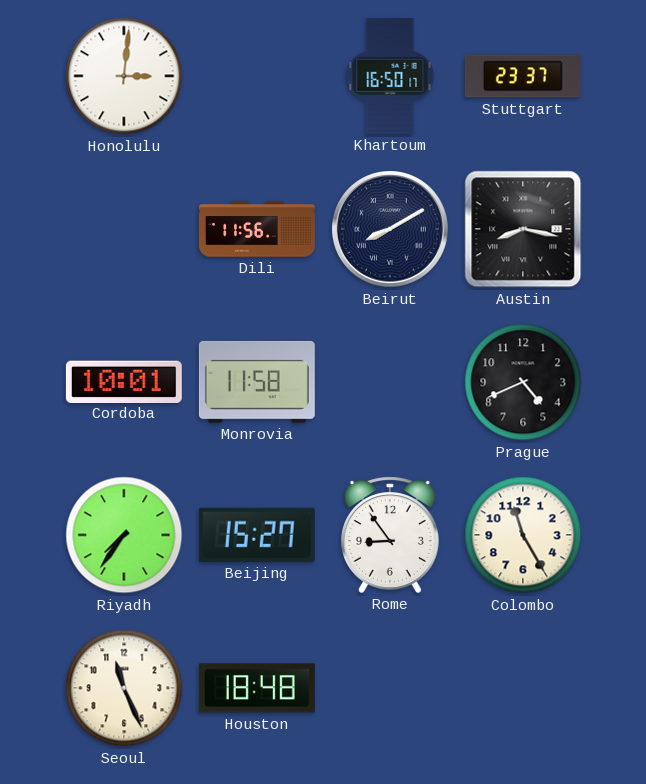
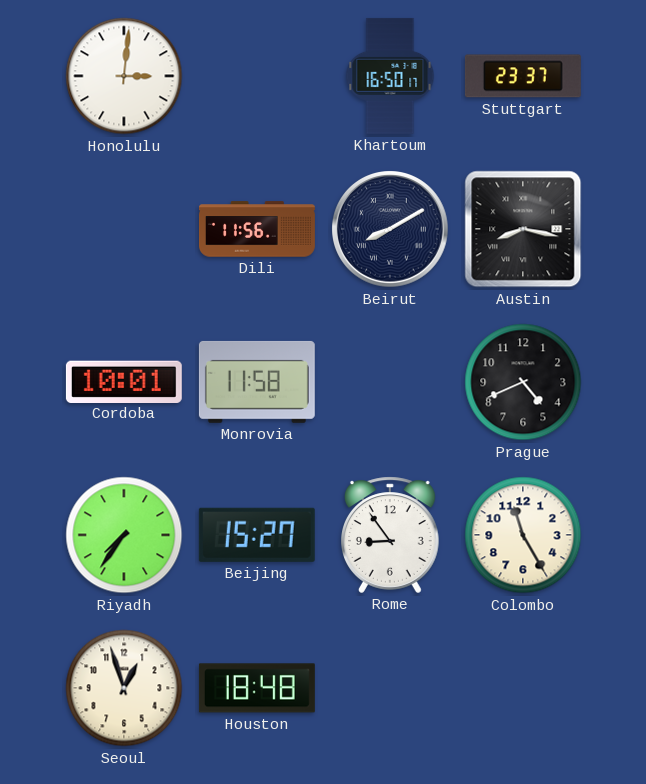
Seoul: 11:26 -> 12:57
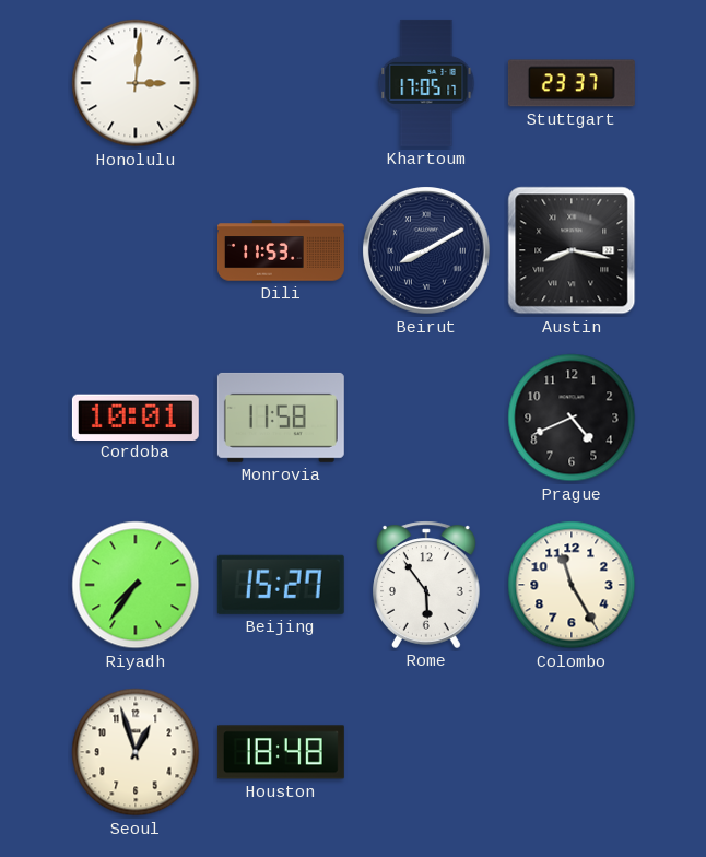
Khartoum: 16:50 -> 17:05
Dili: 11:56 -> 11:53
Rome: 8:54 -> 5:54
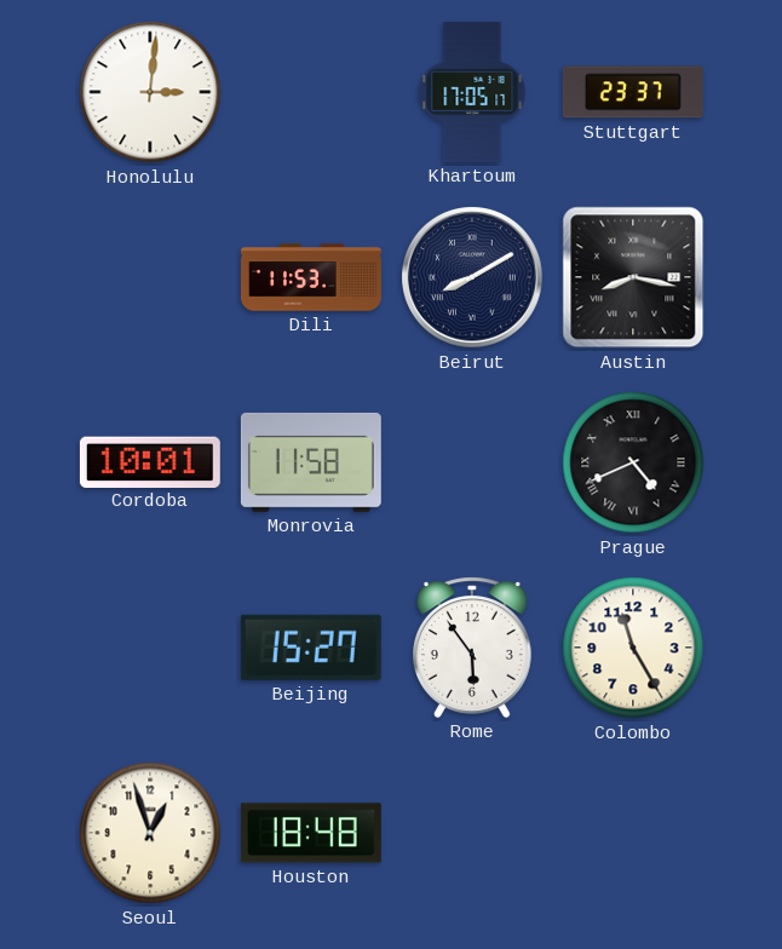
Prague numerals: Arabic -> Roman
Riyadh: 7:36 -> none
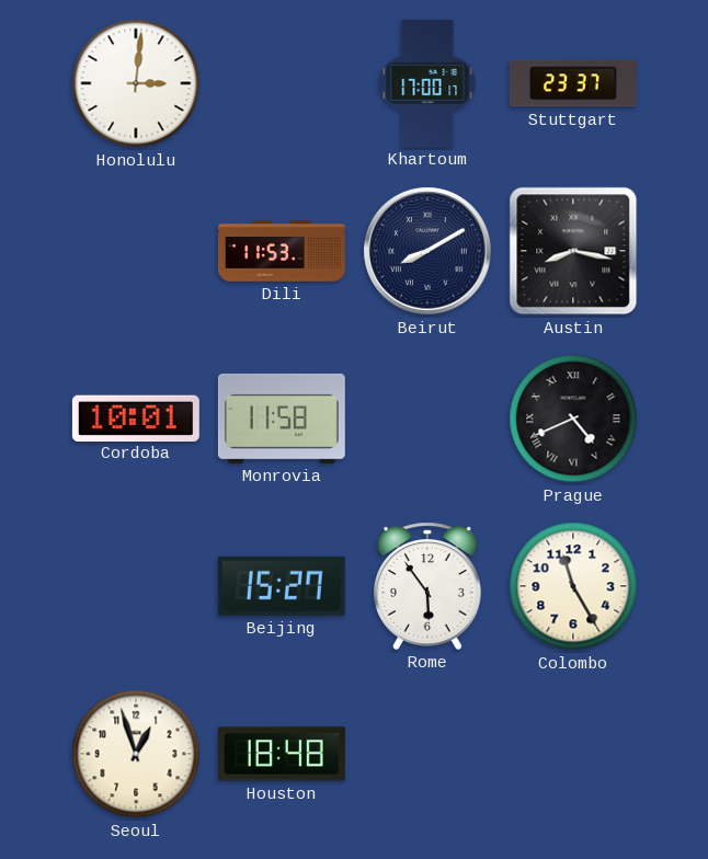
Khartoum: 17:05 -> 17:00
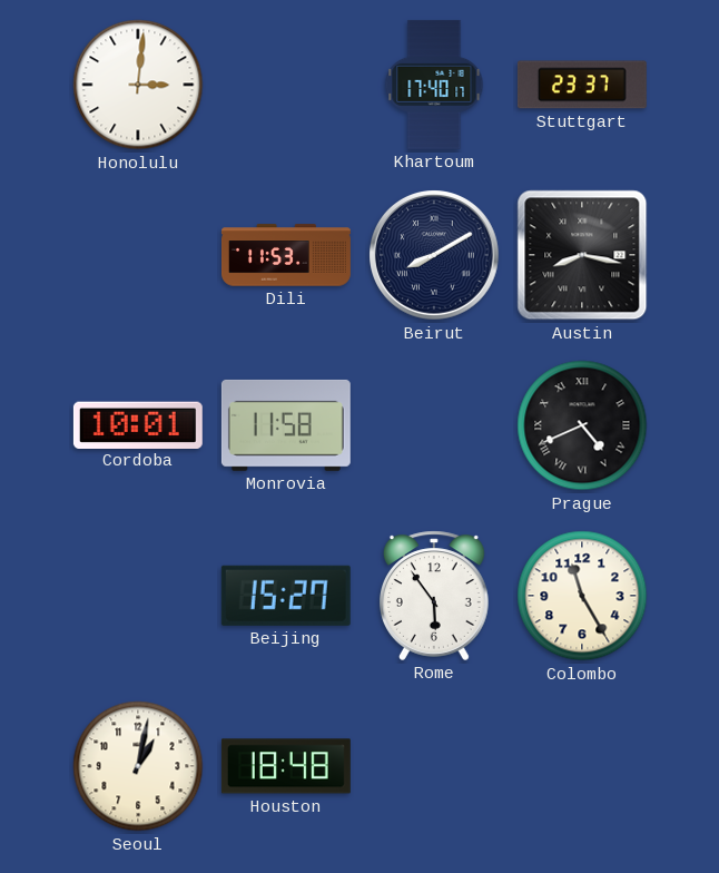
Khartoum: 17:00 -> 17:40
Seoul: 12:57 -> 1:02
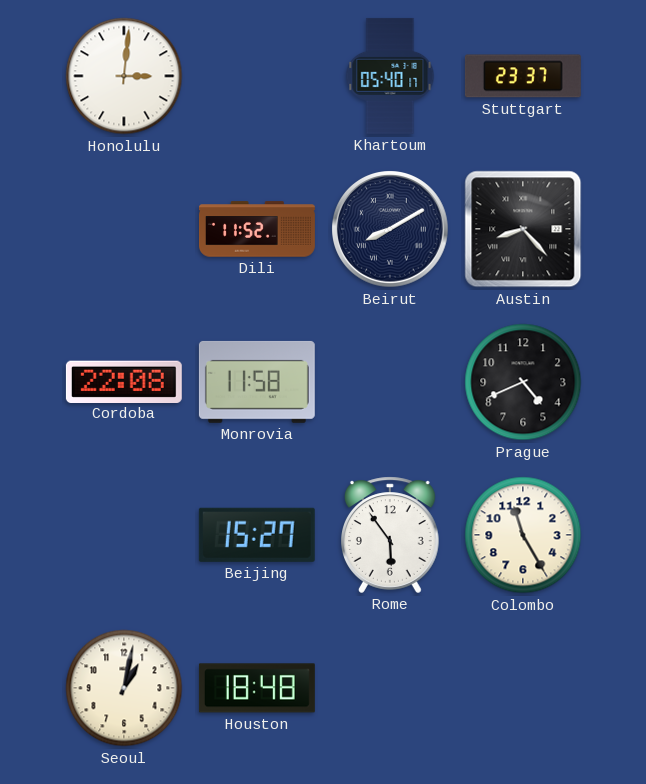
Khartoum: 17:40 -> 05:40
Dili: 11:53 -> 11:52
Austin: 8:17 -> 8:23
Cordoba: 10:01 -> 22:08
Prague numerals: Roman -> Arabic
